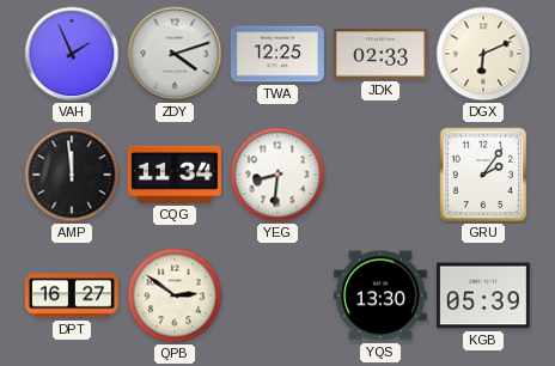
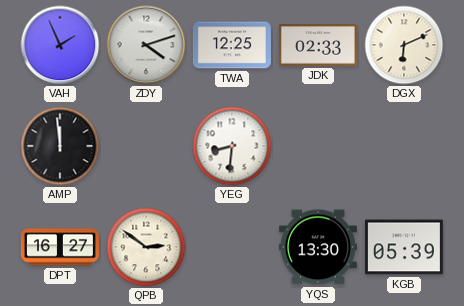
CQG: 11:34 -> none
GRU: 2:06 -> none
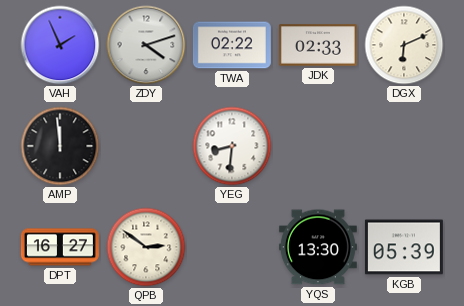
TWA: 12:25 -> 02:22
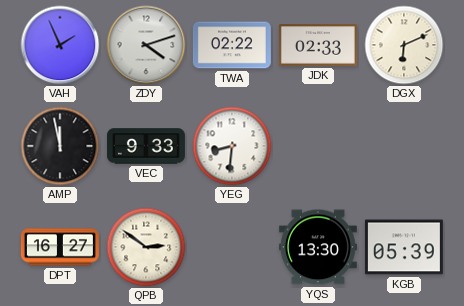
AMP: 11:59 -> 11:58
VEC: none -> 9:33
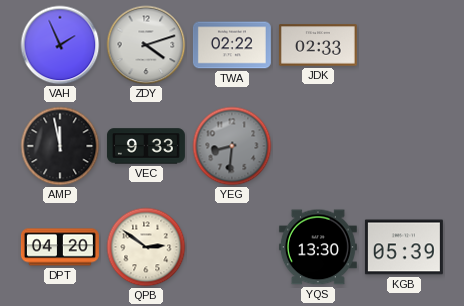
DGX: 6:11 -> none
YEG dial: white -> grey
DPT: 16:27 -> 04:20
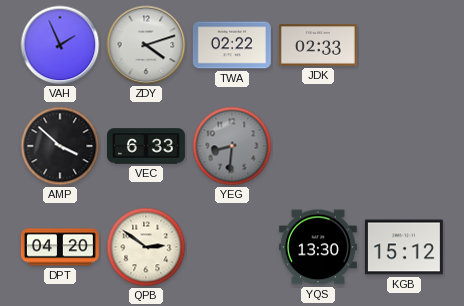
AMP: 11:58 -> 3:52
VEC: 9:33 -> 6:33
KGB: 05:39 -> 15:12
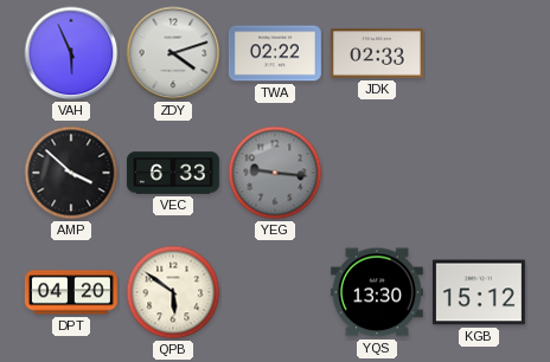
VAH: 1:56 -> 5:56
YEG: 8:31 -> 9:16
QPB: 2:51 -> 5:51
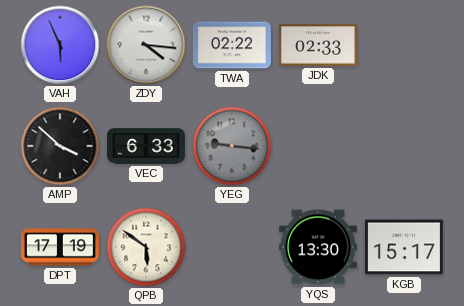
ZDY: 4:12 -> 4:16
DPT: 04:20 -> 17:19
KGB: 15:12 -> 15:17
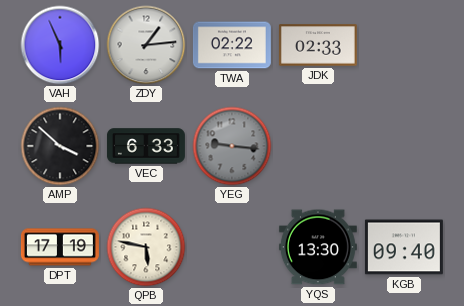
ZDY: 4:16 -> 1:14
QPB: 5:51 -> 5:47
KGB: 15:17 -> 09:40
